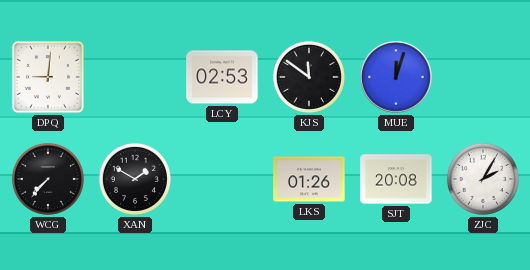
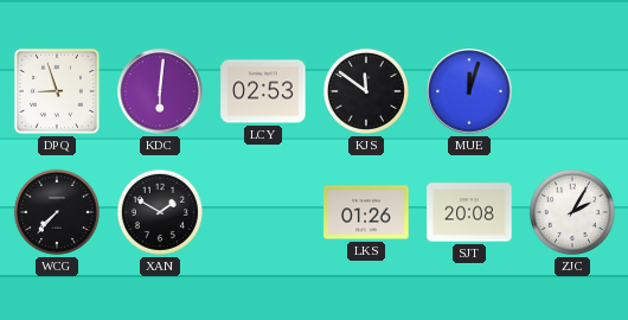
DPQ: 9:01 -> 8:57
KDC: none -> 6:01
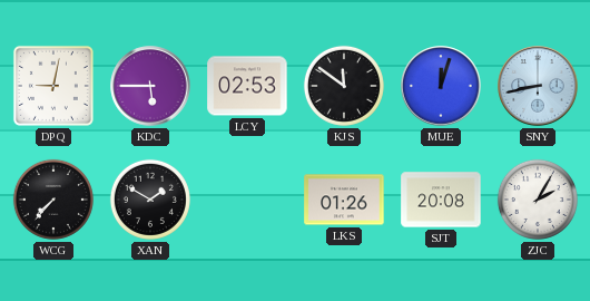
DPQ: 8:57 -> 9:02
KDC: 6:01 -> 5:45
SNY: none -> 8:43
